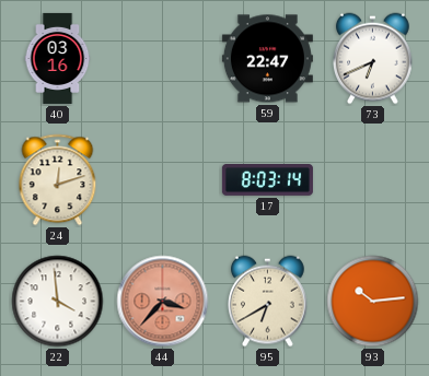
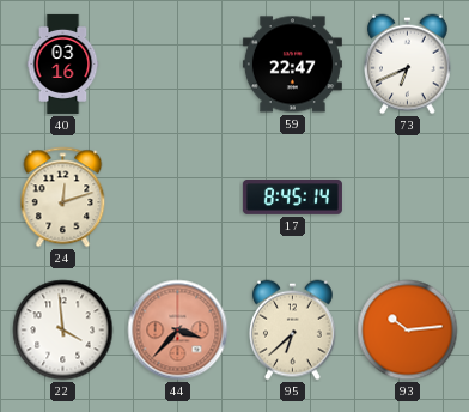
17: 8:03 -> 8:45
95: 6:40 -> 6:38
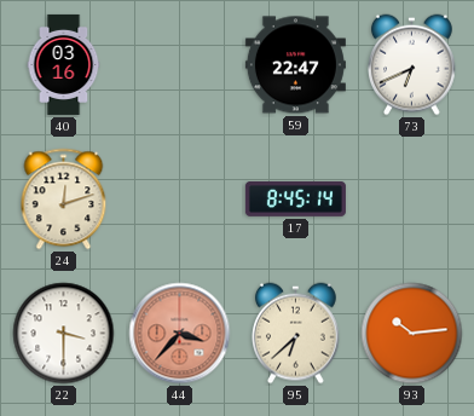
22: 3:59 -> 3:30
